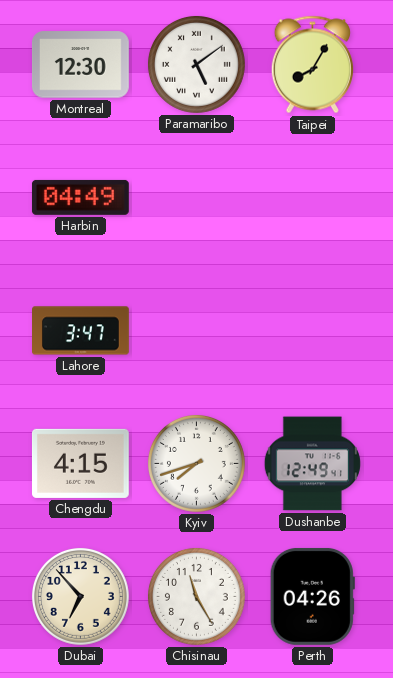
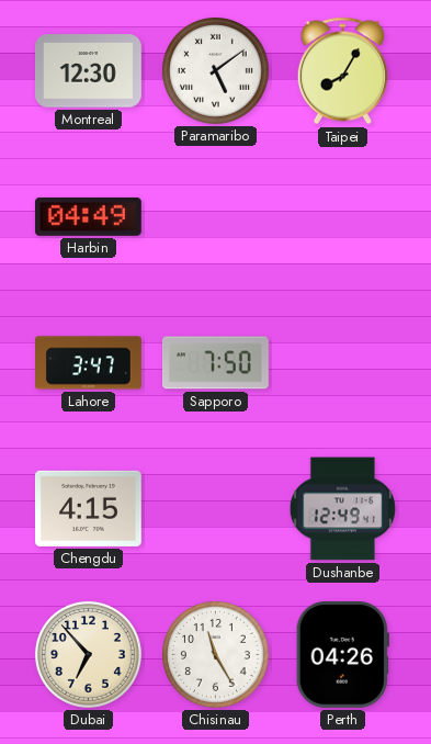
Sapporo: none -> 7:50
Kyiv: 7:42 -> none
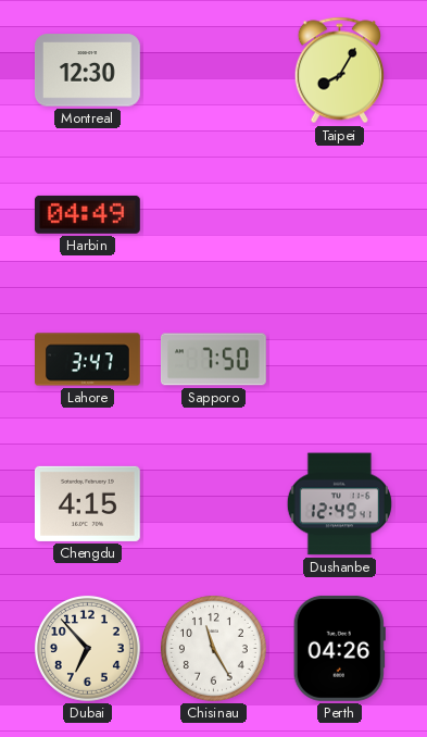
Paramaribo: 5:09 -> none
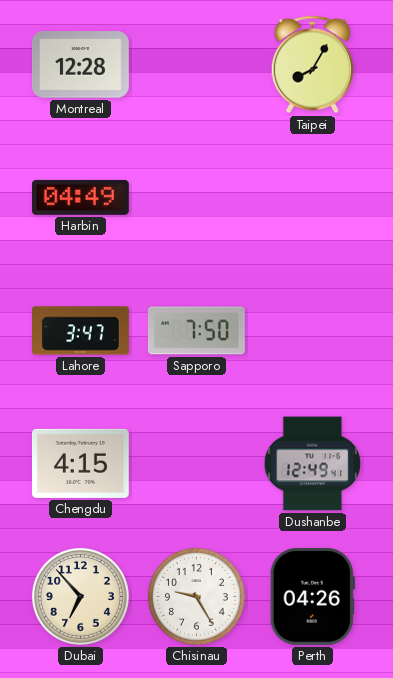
Montreal: 12:30 -> 12:28
Chisinau: 11:25 -> 9:25
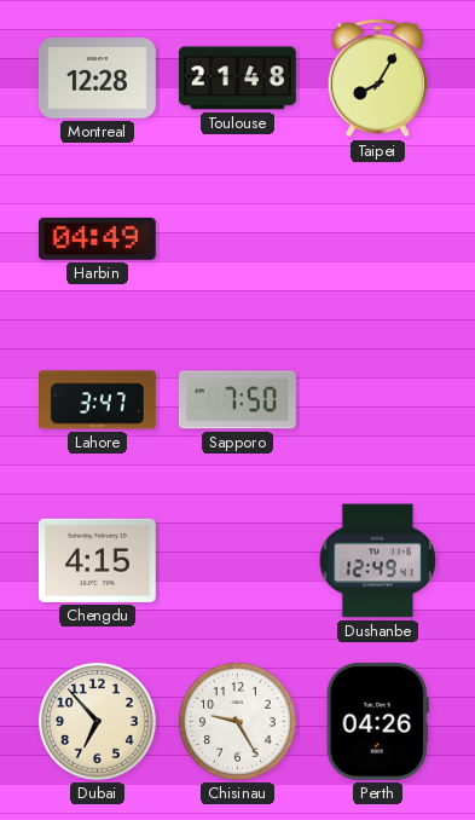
Toulouse: none -> 21:48
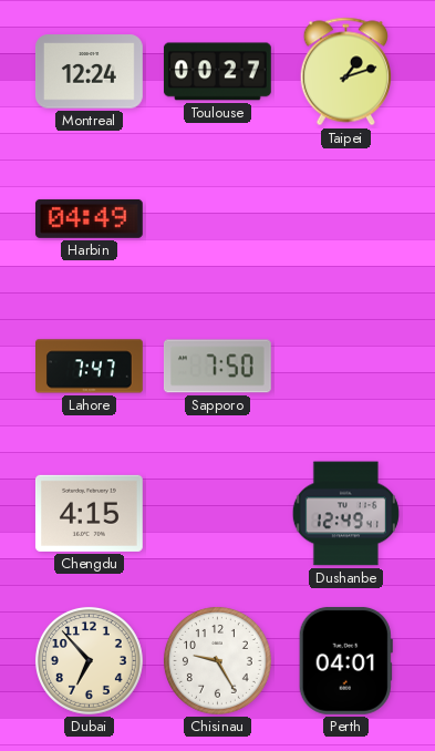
Montreal: 12:28 -> 12:24
Toulouse: 21:48 -> 00:27
Taipei: 8:05 -> 1:12
Lahore: 3:47 -> 7:47
Perth: 04:26 -> 04:01
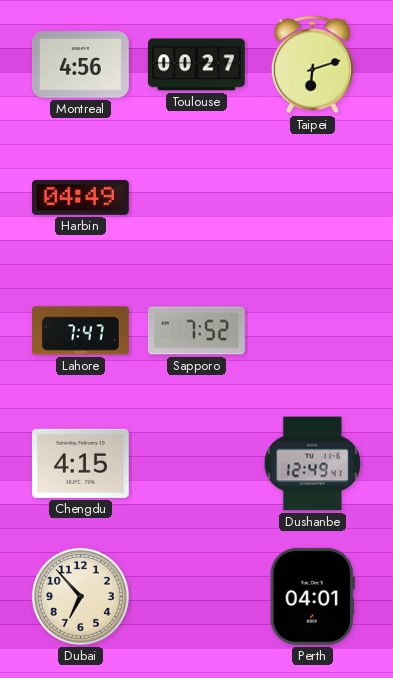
Montreal: 12:24 -> 4:56
Taipei: 1:12 -> 6:12
Sapporo: 7:50 -> 7:52
Chisinau: 9:25 -> none
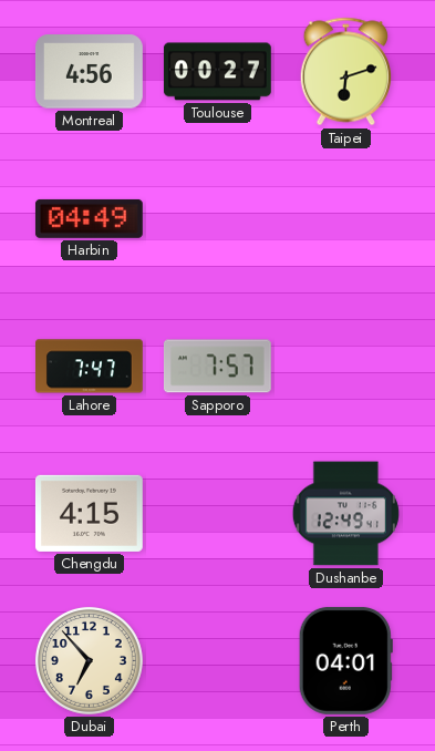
Sapporo: 7:52 -> 7:57
